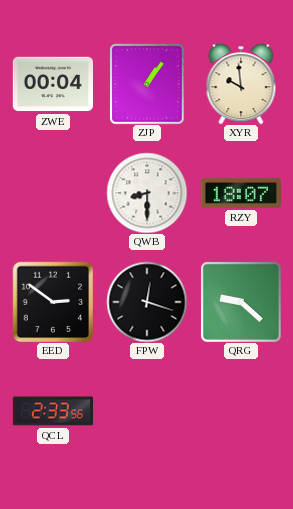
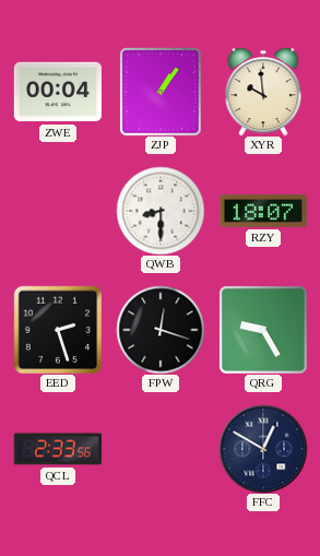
EED: 2:51 -> 2:27
QRG: 9:22 -> 9:25
FFC: none -> 12:50
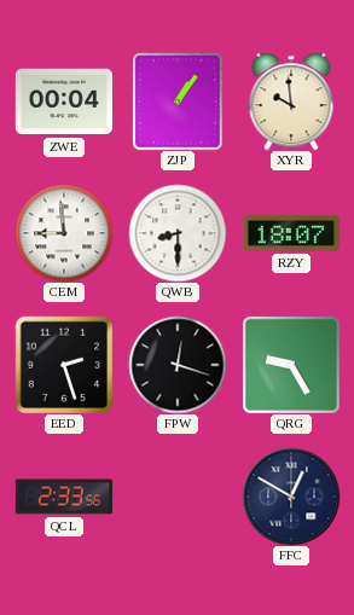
CEM: none -> 8:59
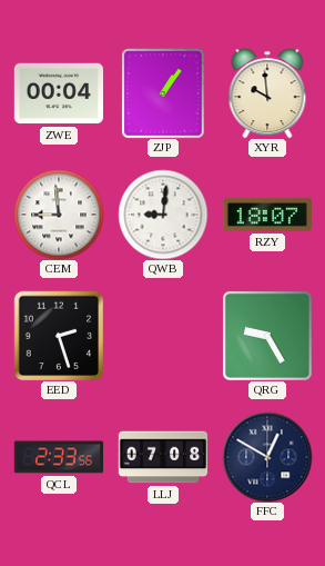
QWB: 8:30 -> 9:01
FPW: 12:18 -> none
LLJ: none -> 07:08
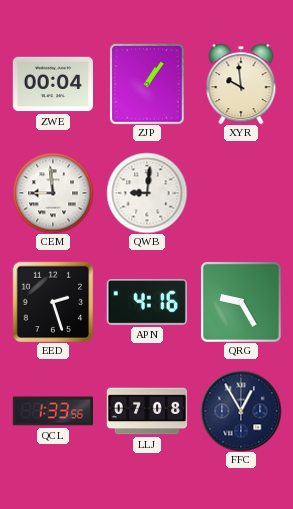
RZY: 18:07 -> none
APN: none -> 4:16
QCL: 2:33 -> 1:33
FFC: 12:50 -> 12:55
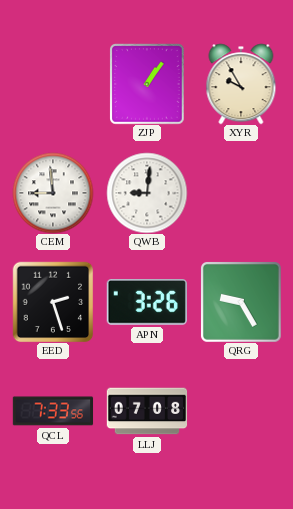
ZWE: 00:04 -> none
XYR: 9:59 -> 9:55
APN: 4:16 -> 3:26
QCL: 1:33 -> 7:33
FFC: 12:55 -> none
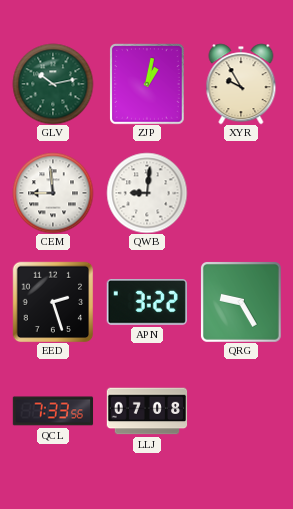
GLV: none -> 10:13
ZJP: 1:06 -> 1:02
APN: 3:26 -> 3:22
